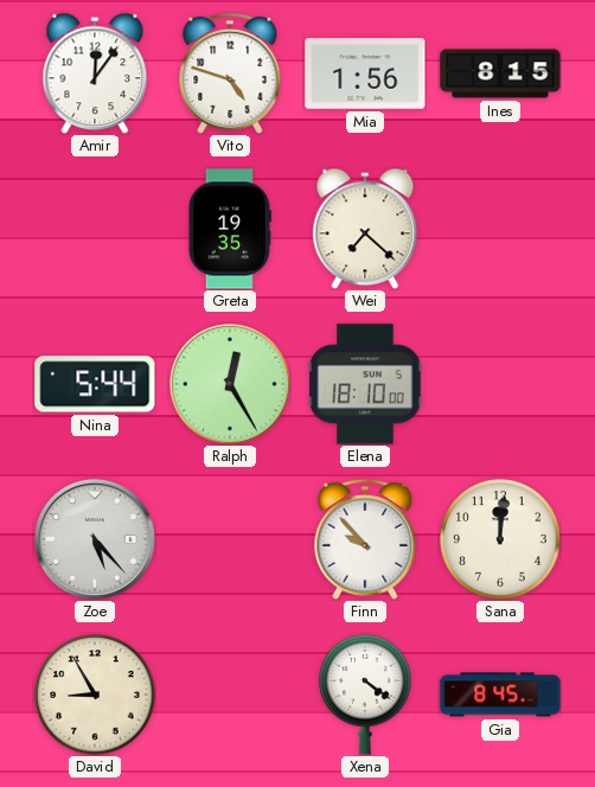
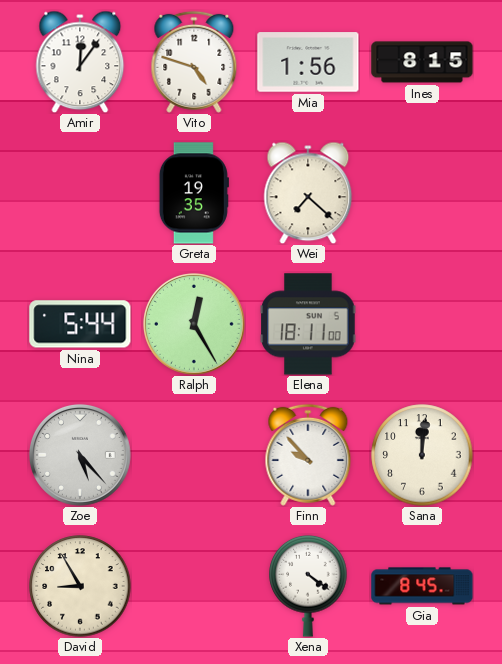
Elena: 18:10 -> 18:11
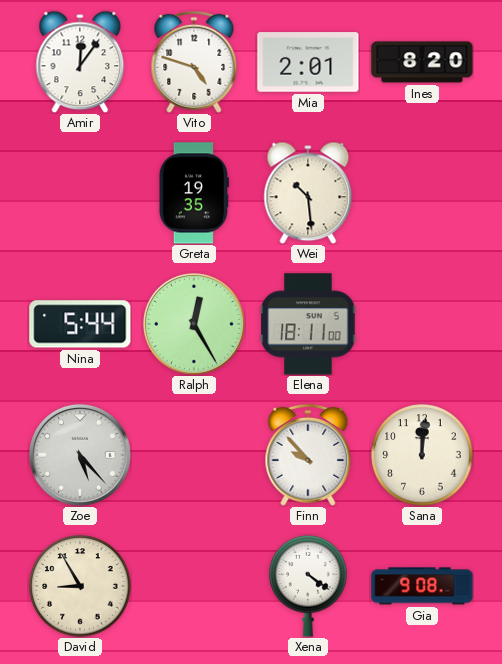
Mia: 1:56 -> 2:01
Ines: 8:15 -> 8:20
Wei: 7:22 -> 10:29
Gia: 8:45 -> 9:08
